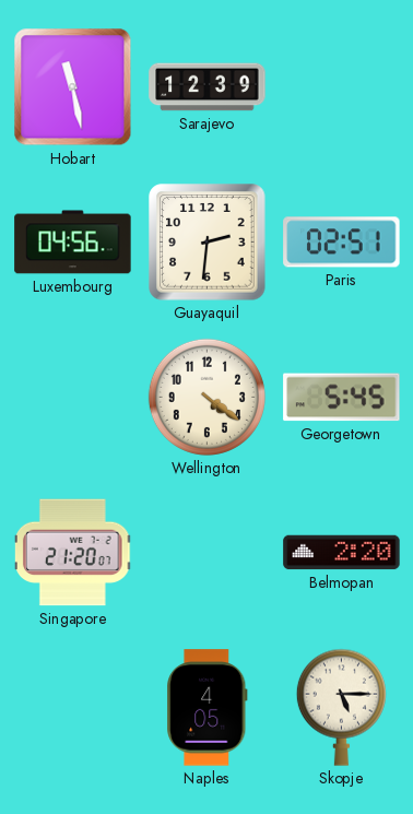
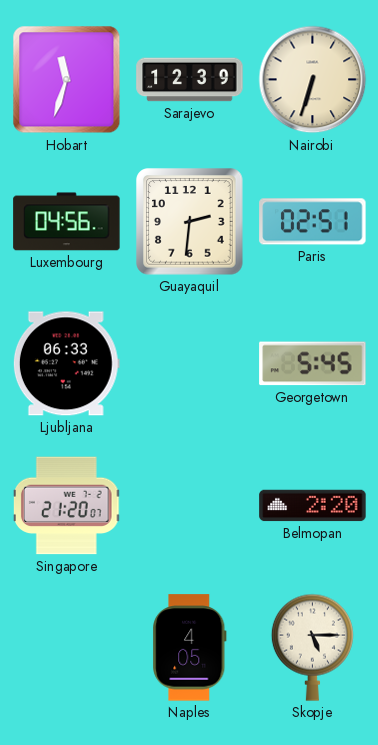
Hobart: 11:28 -> 11:33
Nairobi: none -> 6:33
Ljubljana: none -> 06:33
Wellington: 4:21 -> none
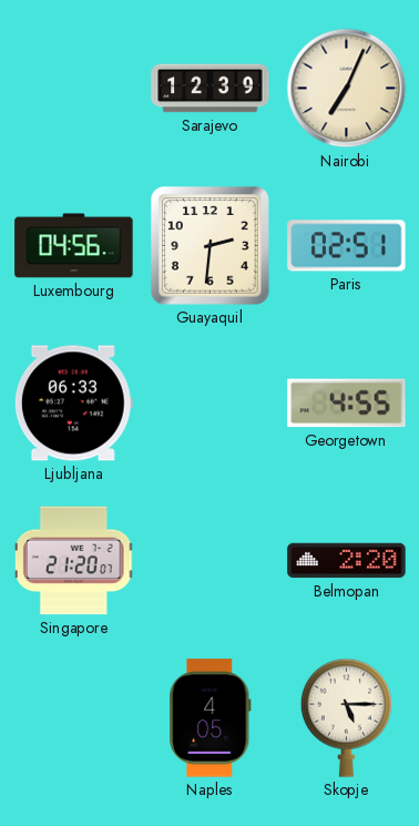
Hobart: 11:33 -> none
Nairobi: 6:33 -> 7:04
Georgetown: 5:45 -> 4:55
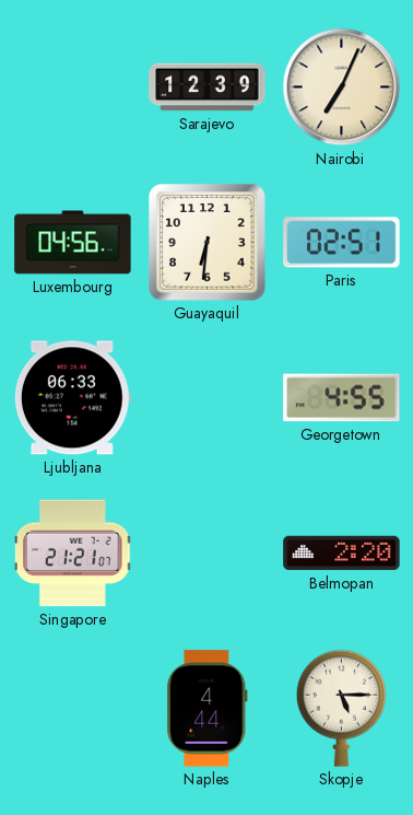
Guayaquil: 2:31 -> 6:31
Singapore: 21:20 -> 21:21
Naples: 4:05 -> 4:44
